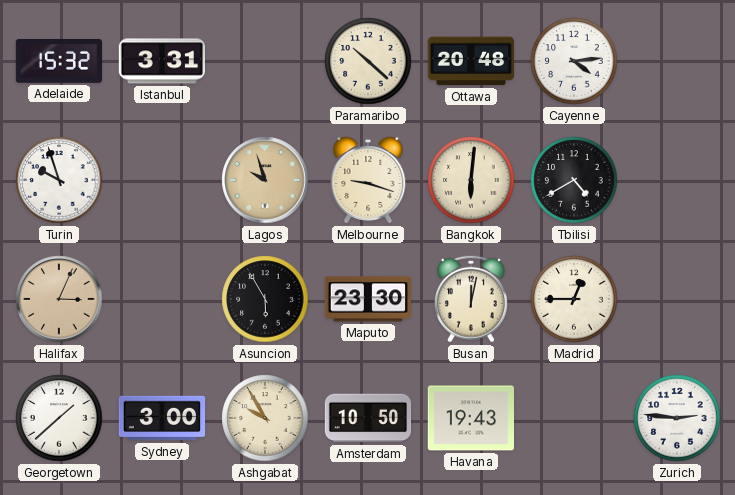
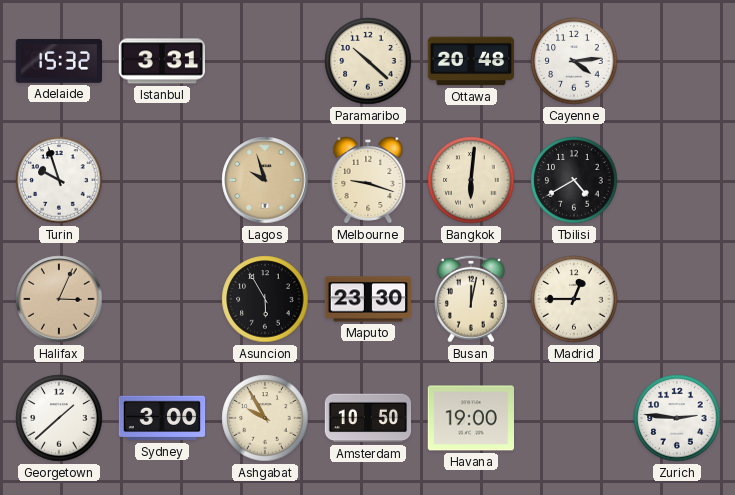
Havana: 19:43 -> 19:00
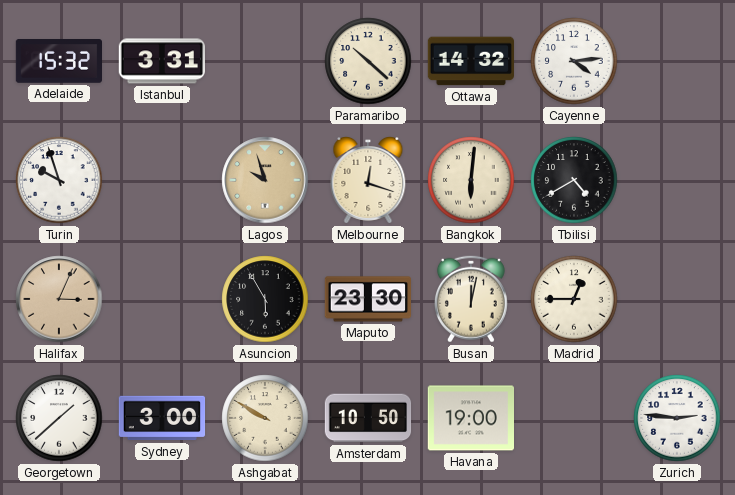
Ottawa: 20:48 -> 14:32
Melbourne: 9:18 -> 12:18
Ashgabat: 9:55 -> 9:50
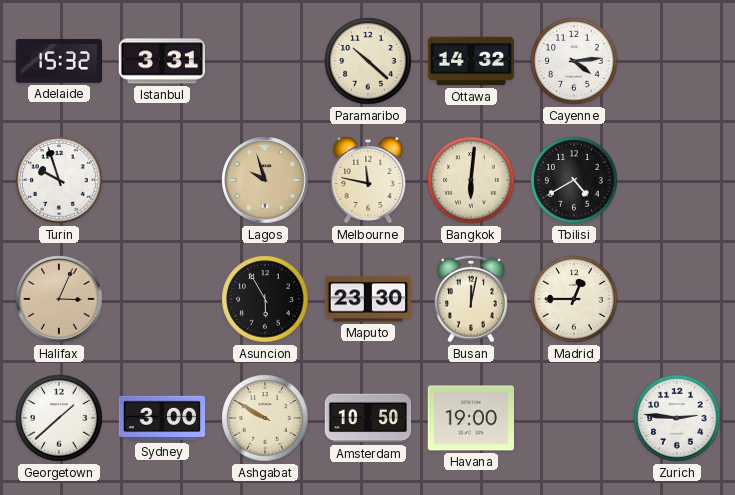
Melbourne: 12:18 -> 11:47
